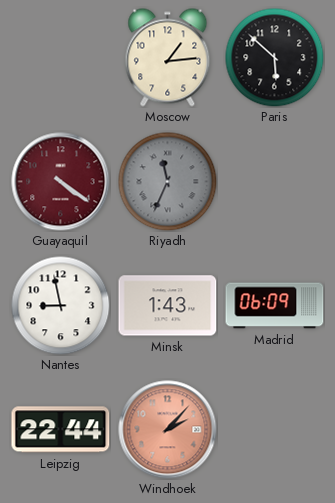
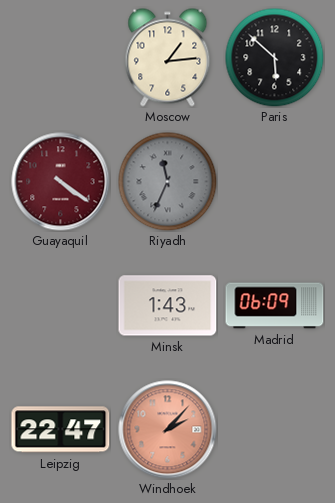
Nantes: 8:58 -> none
Leipzig: 22:44 -> 22:47
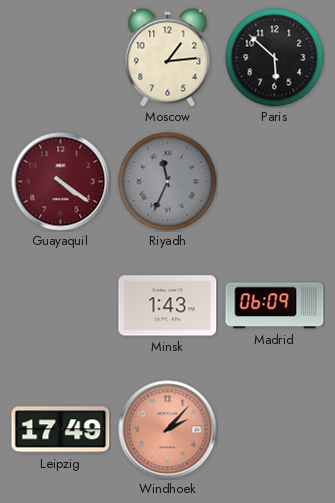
Leipzig: 22:47 -> 17:49
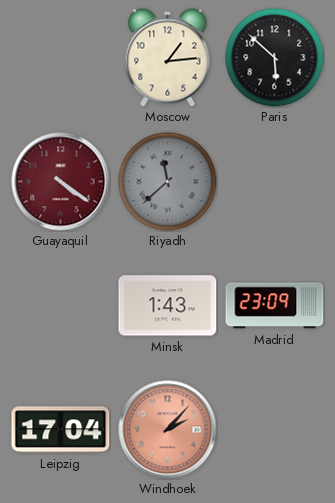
Riyadh: 11:34 -> 11:38
Madrid: 06:09 -> 23:09
Leipzig: 17:49 -> 17:04
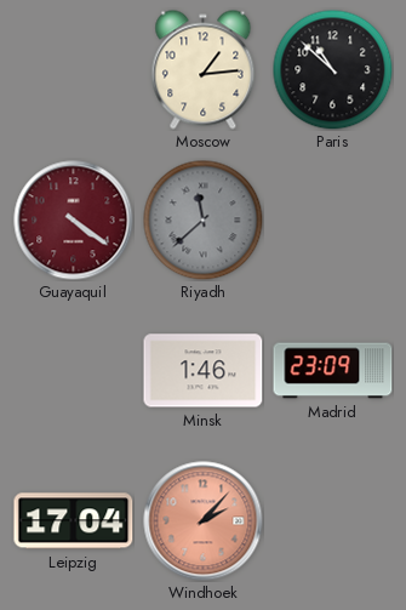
Paris: 5:52 -> 10:52
Minsk: 1:43 -> 1:46
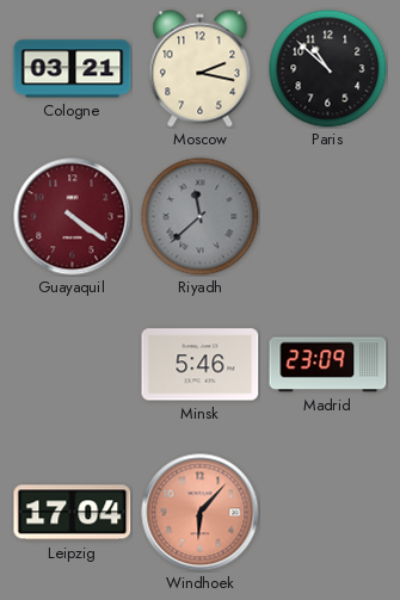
Cologne: none -> 03:21
Moscow: 1:14 -> 2:17
Minsk: 1:46 -> 5:46
Windhoek: 2:07 -> 6:07
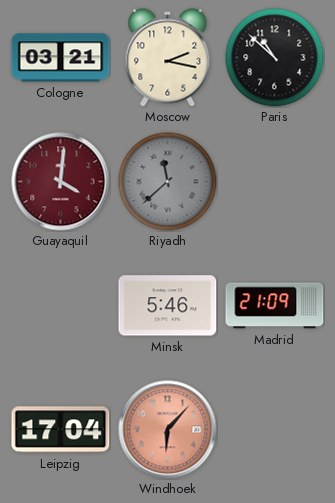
Guayaquil: 4:21 -> 4:01
Madrid: 23:09 -> 21:09
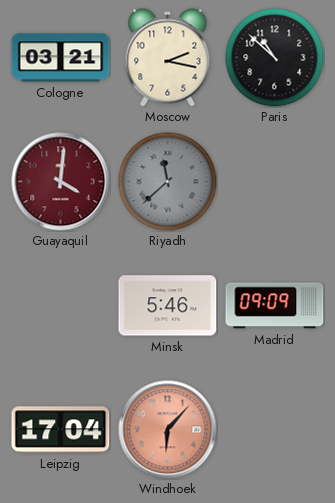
Madrid: 21:09 -> 09:09
